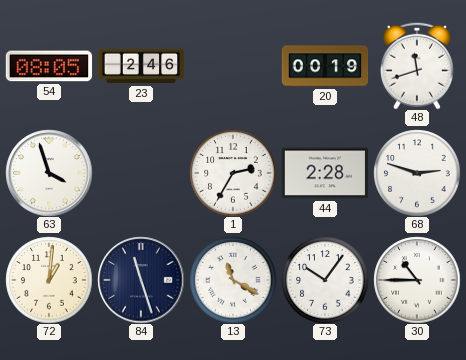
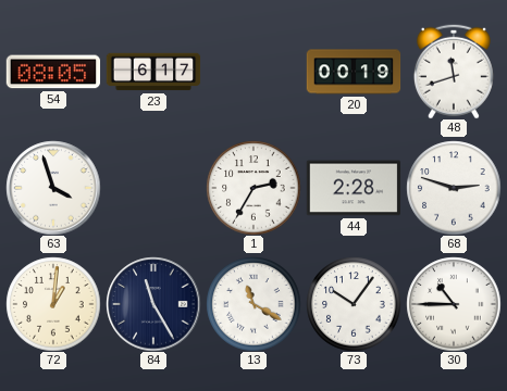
23: 2:46 -> 6:17
84: 11:27 -> 11:25
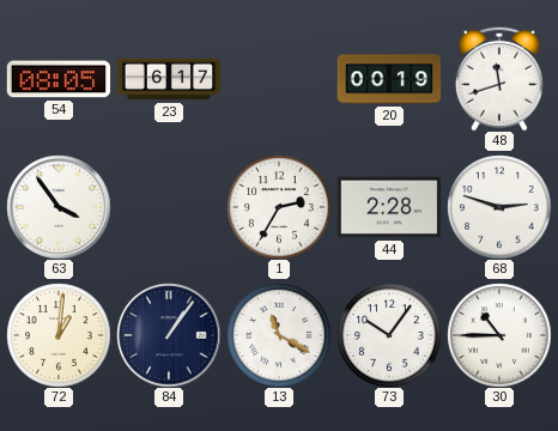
63: 3:57 -> 3:54
84: 11:25 -> 1:06
